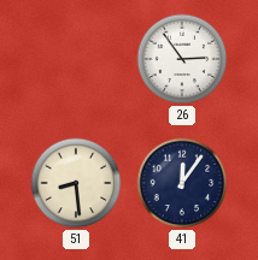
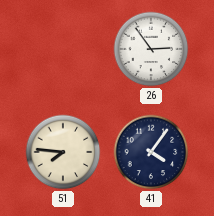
51: 8:29 -> 7:46
41: 12:06 -> 4:06
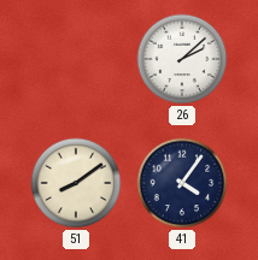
26: 2:54 -> 2:08
51: 7:46 -> 8:09
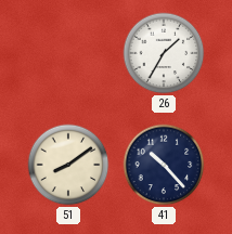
26: 2:08 -> 1:35
41: 4:06 -> 10:23
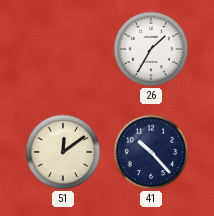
51: 8:09 -> 12:09
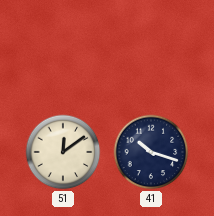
26: 1:35 -> none
41: 10:23 -> 10:18
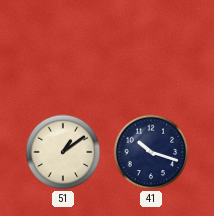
51: 12:09 -> 1:09
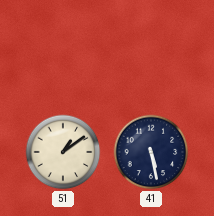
41: 10:18 -> 5:28
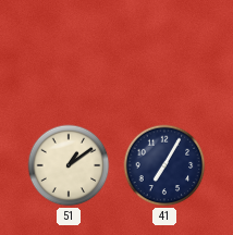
41: 5:28 -> 7:05
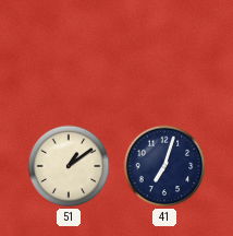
41: 7:05 -> 7:03
